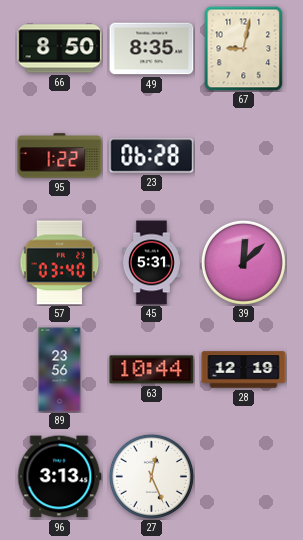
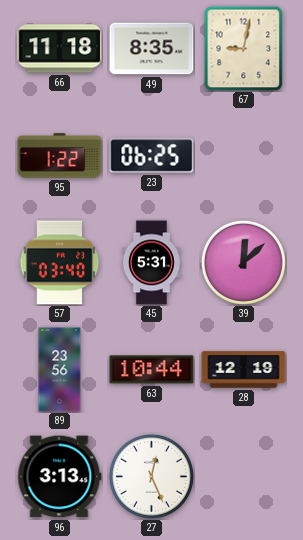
66: 8:50 -> 11:18
23: 06:28 -> 06:25
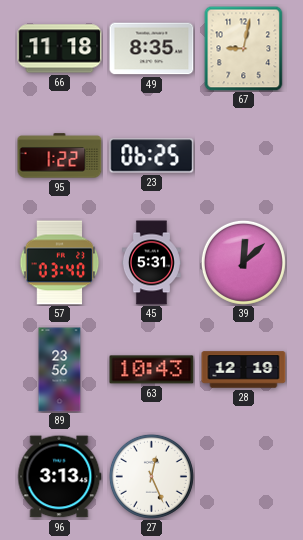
63: 10:44 -> 10:43
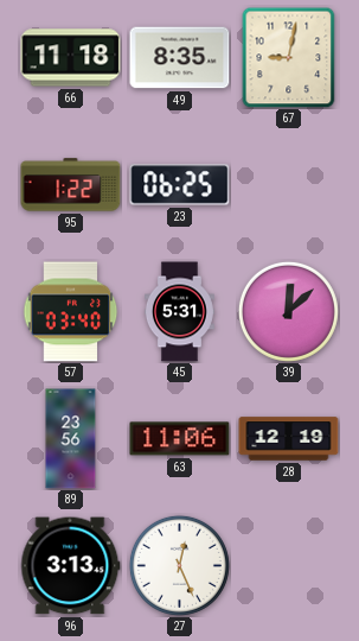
63: 10:43 -> 11:06
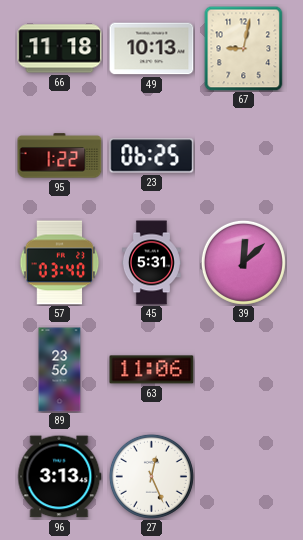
49: 8:35 -> 10:13
28: 12:19 -> none
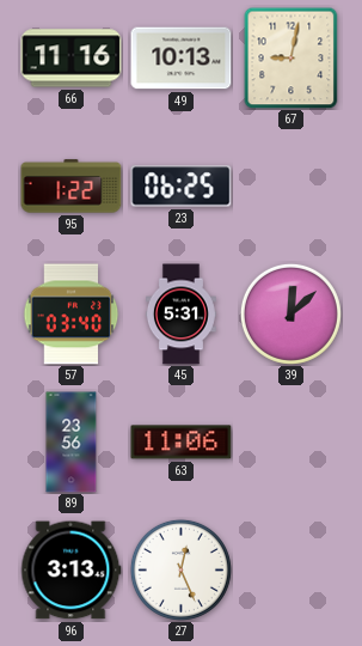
66: 11:18 -> 11:16
